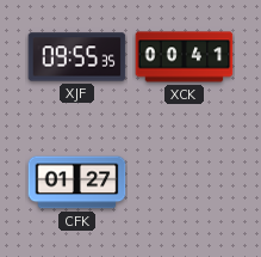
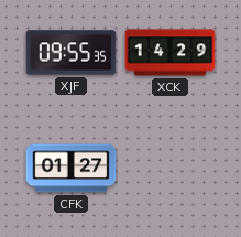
XCK: 00:41 -> 14:29
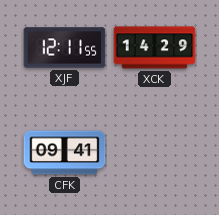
XJF: 09:55 -> 12:11
CFK: 01:27 -> 09:41
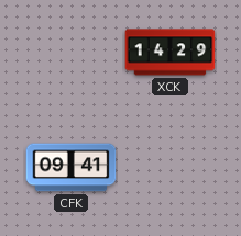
XJF: 12:11 -> none
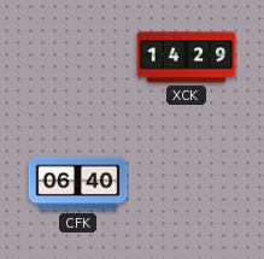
CFK: 09:41 -> 06:40
